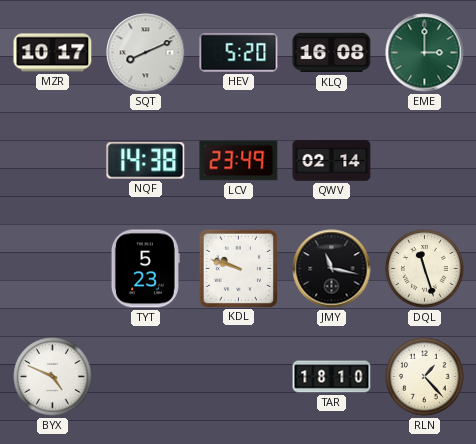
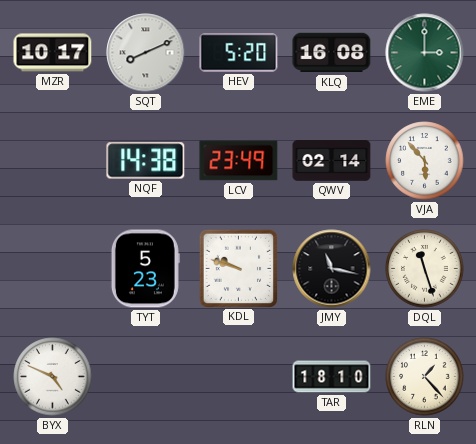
VJA: none -> 5:53
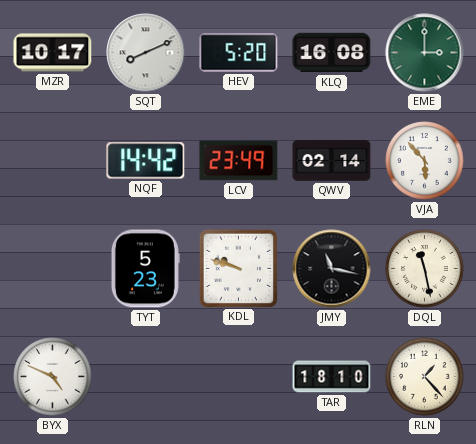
NQF: 14:38 -> 14:42
DQL: 11:27 -> 11:28
